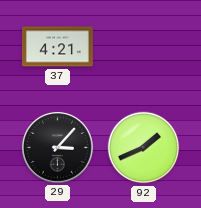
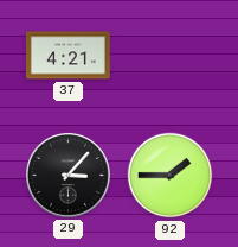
92: 1:41 -> 1:45
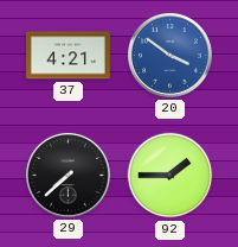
20: none -> 3:51
29: 3:07 -> 7:38
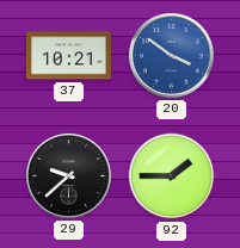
37: 4:21 -> 10:21
29: 7:38 -> 9:38
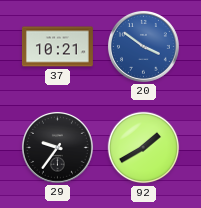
29: 9:38 -> 9:36
92: 1:45 -> 1:40
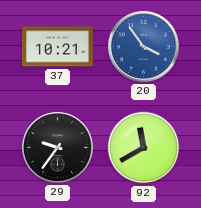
20: 3:51 -> 3:54
92: 1:40 -> 11:40
